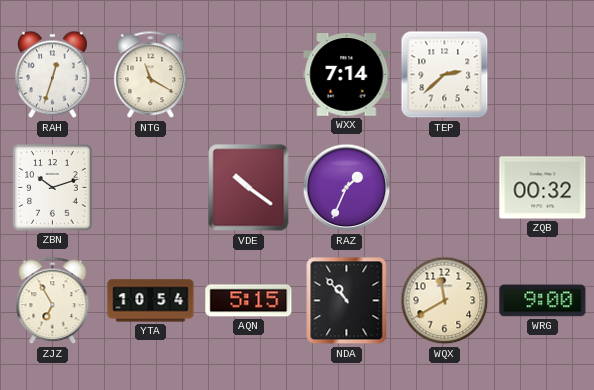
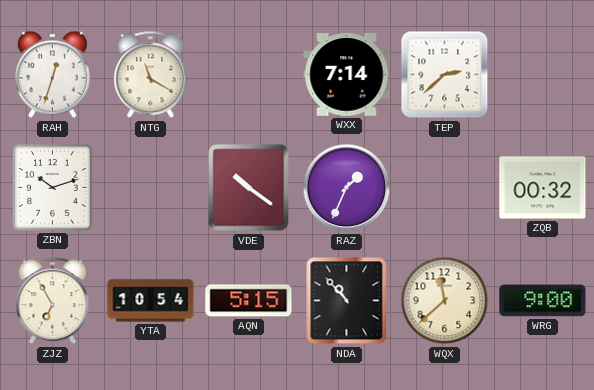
WQX: 11:40 -> 11:38
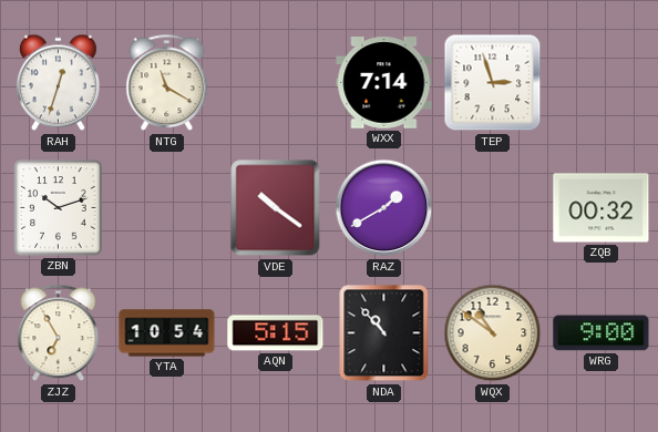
TEP: 2:38 -> 2:57
RAZ: 1:34 -> 1:40
WQX: 11:38 -> 10:51
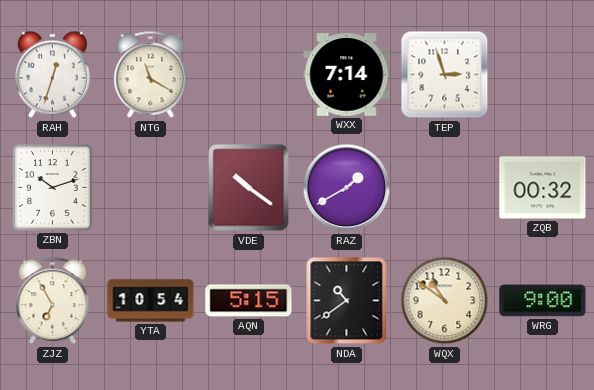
NDA: 10:53 -> 10:39
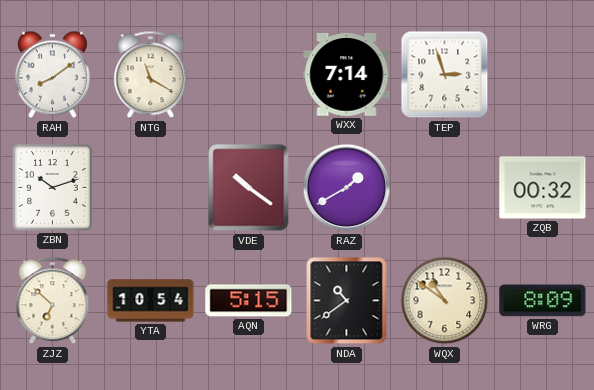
RAH: 12:33 -> 8:09
ZJZ: 6:55 -> 6:52
WRG: 9:00 -> 8:09
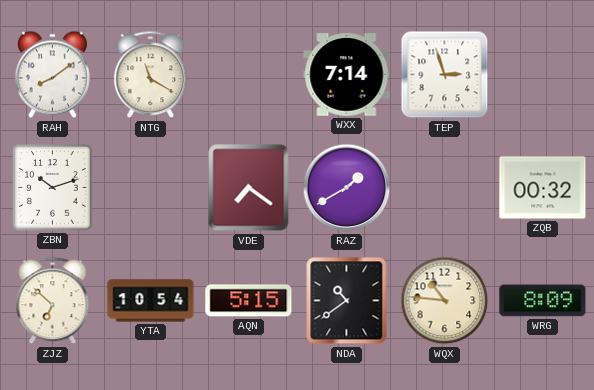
VDE: 10:21 -> 7:21
WQX: 10:51 -> 10:46
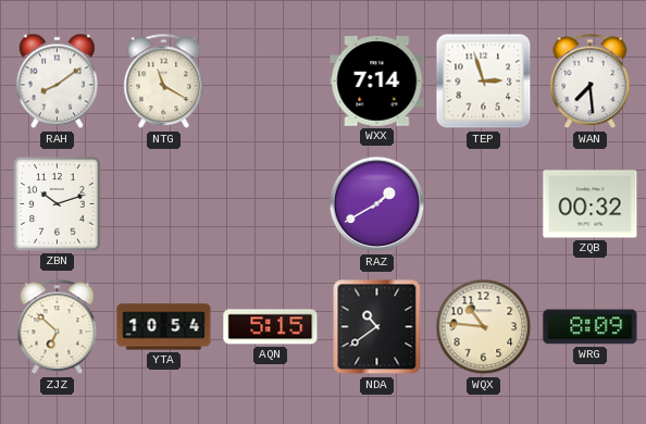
WAN: none -> 7:29
VDE: 7:21 -> none
